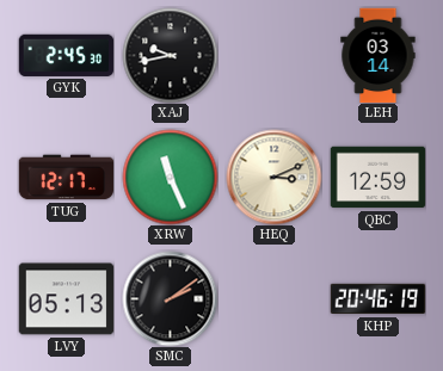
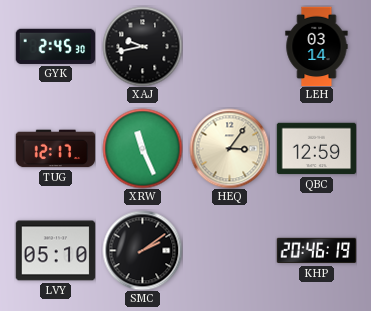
HEQ: 3:11 -> 3:06
LVY: 05:13 -> 05:10
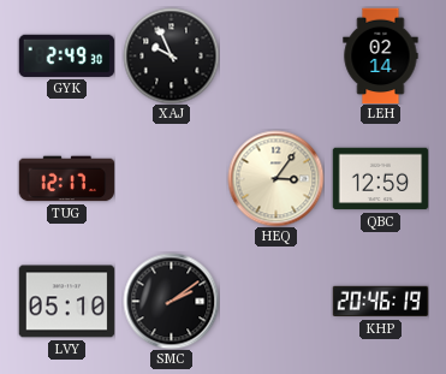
GYK: 2:45 -> 2:49
XAJ: 9:43 -> 9:56
LEH: 03:14 -> 02:14
XRW: 11:26 -> none
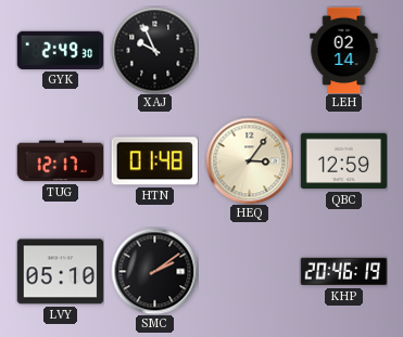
HTN: none -> 01:48
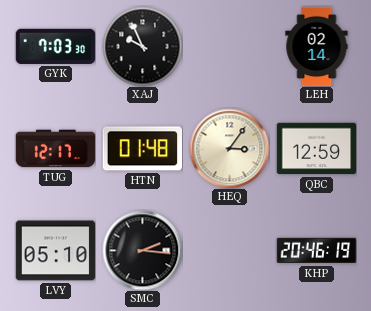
GYK: 2:49 -> 7:03
SMC: 2:09 -> 2:16
